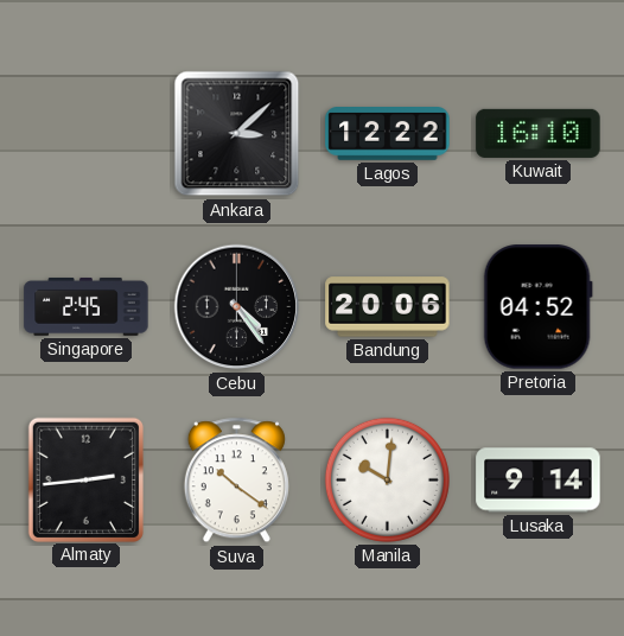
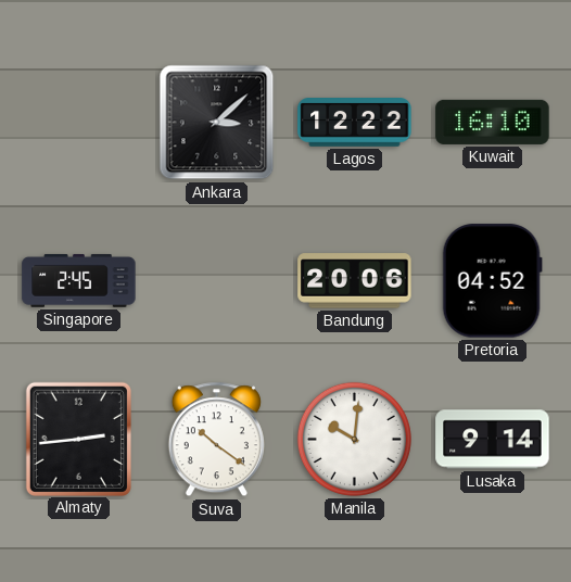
Cebu: 4:24 -> none
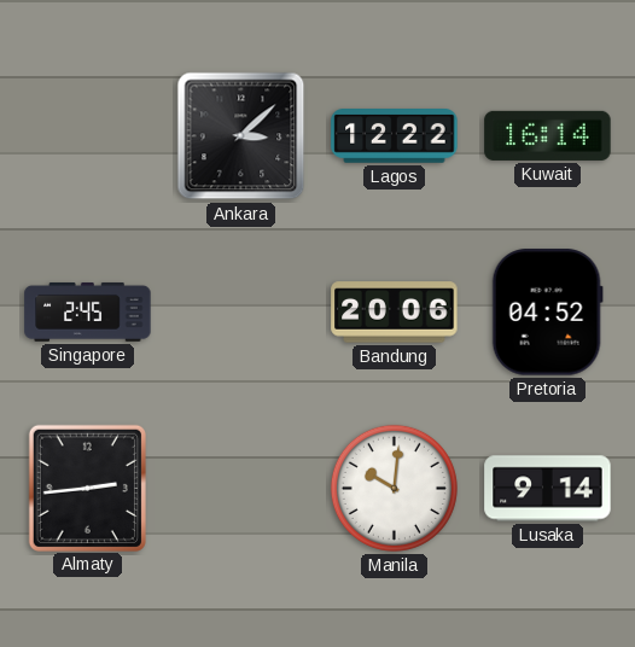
Kuwait: 16:10 -> 16:14
Suva: 10:21 -> none
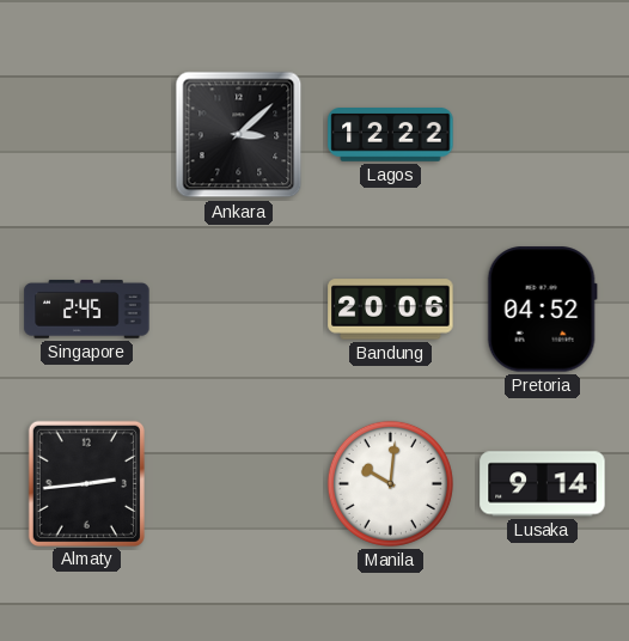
Kuwait: 16:14 -> none
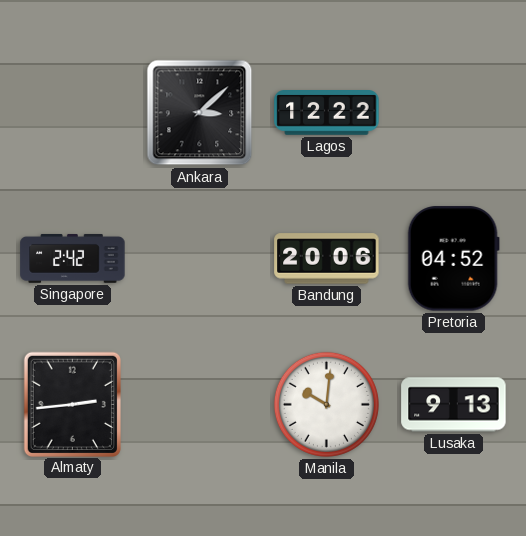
Singapore: 2:45 -> 2:42
Lusaka: 9:14 -> 9:13
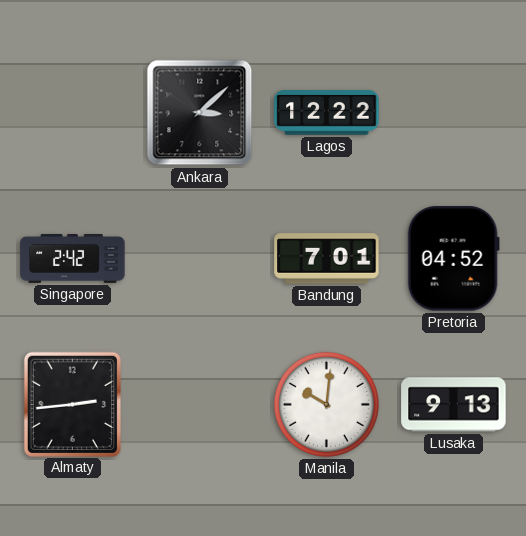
Bandung: 20:06 -> 7:01
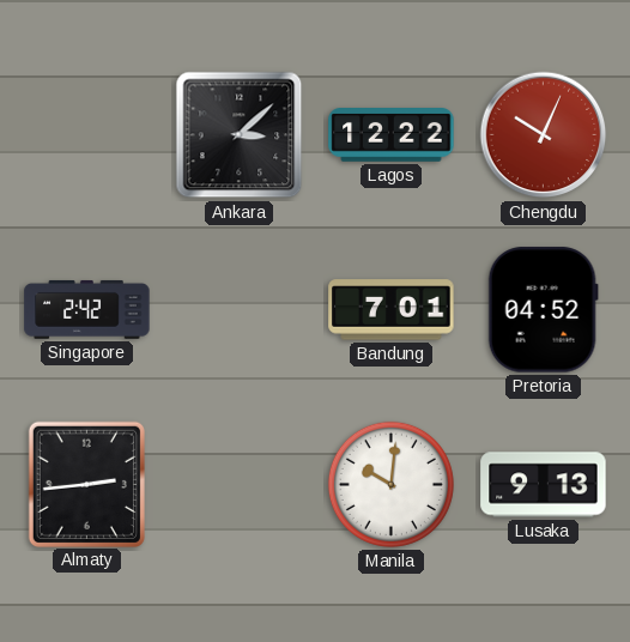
Chengdu: none -> 10:04
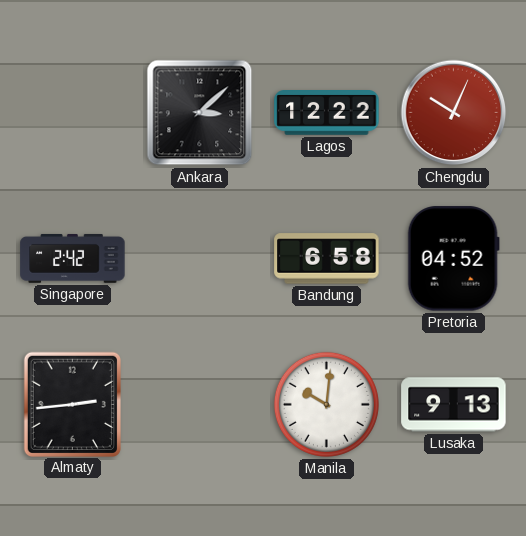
Bandung: 7:01 -> 6:58
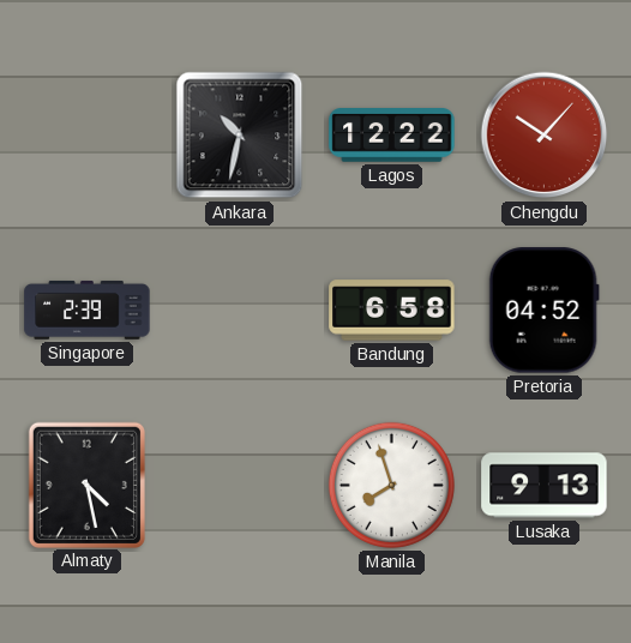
Ankara: 3:08 -> 10:32
Chengdu: 10:04 -> 10:07
Singapore: 2:42 -> 2:39
Almaty: 2:44 -> 4:28
Manila: 10:01 -> 7:57
